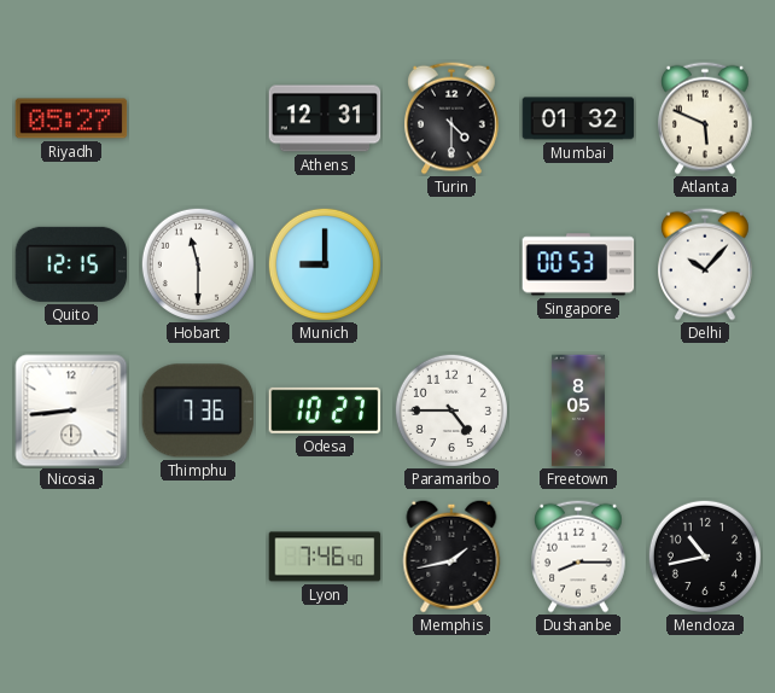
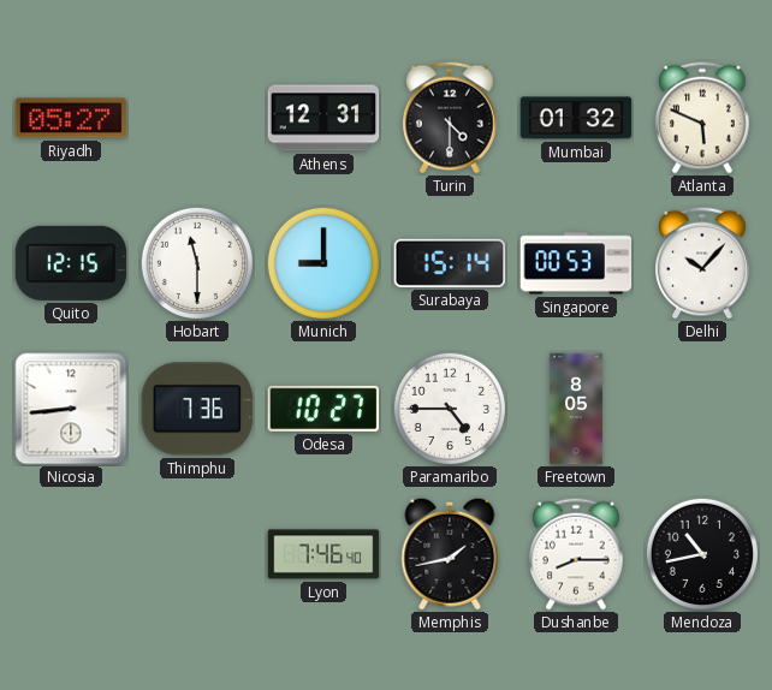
Surabaya: none -> 15:14
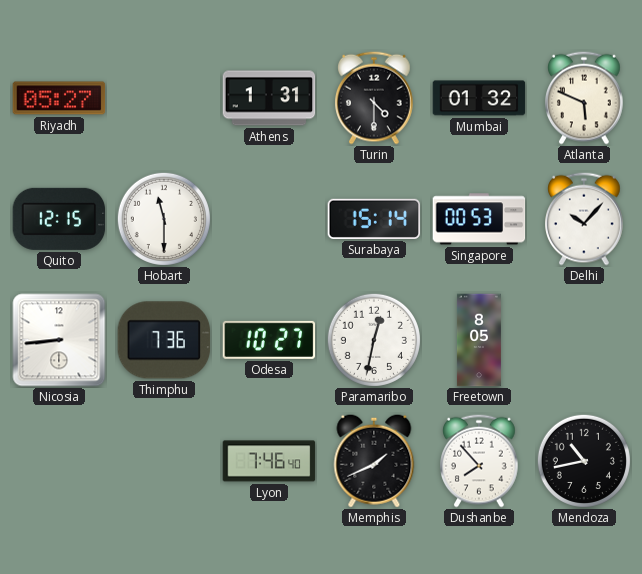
Athens: 12:31 -> 1:31
Munich: 9:00 -> none
Paramaribo: 4:45 -> 12:32
Memphis: 1:43 -> 1:41
Dushanbe: 8:15 -> 7:53
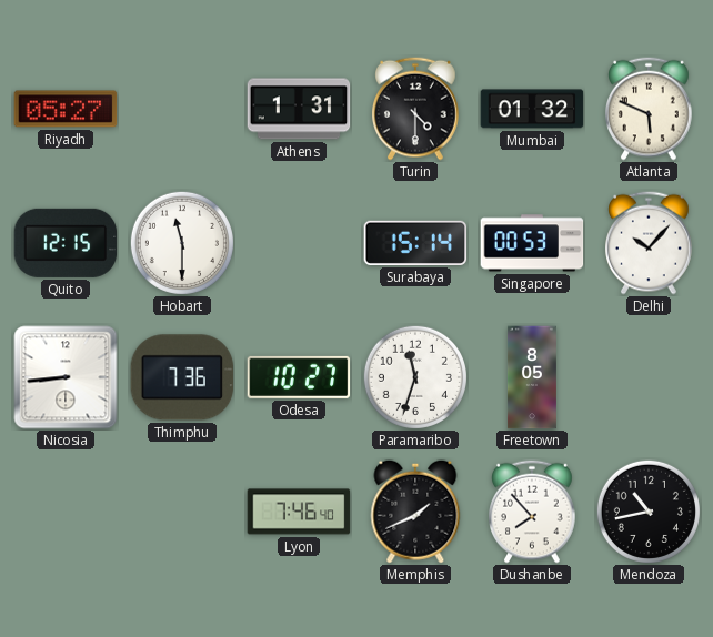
Paramaribo: 12:32 -> 11:33
